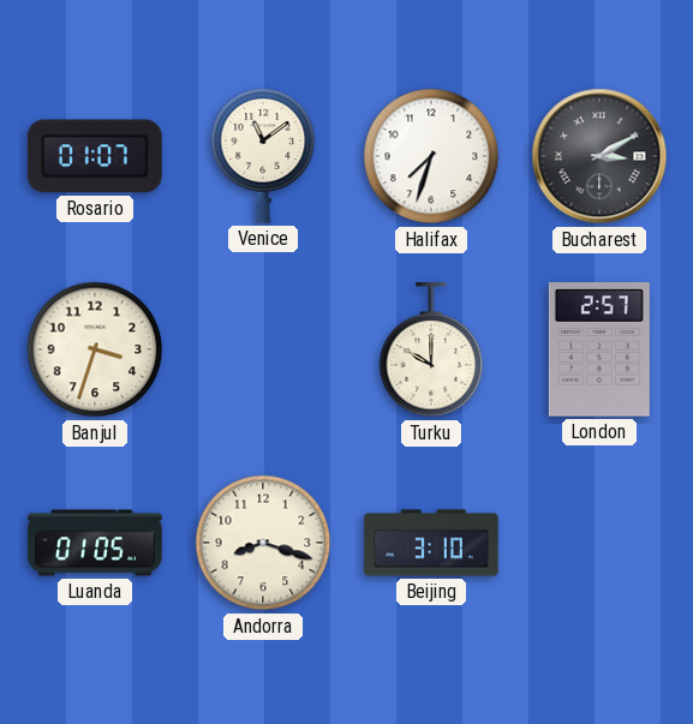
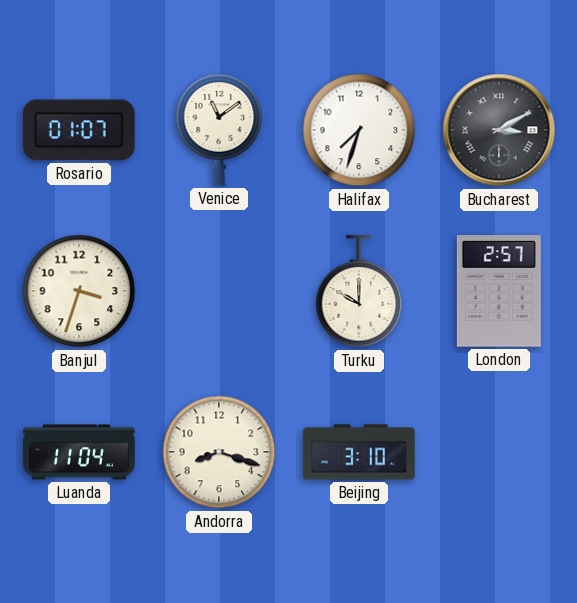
Luanda: 01:05 -> 11:04
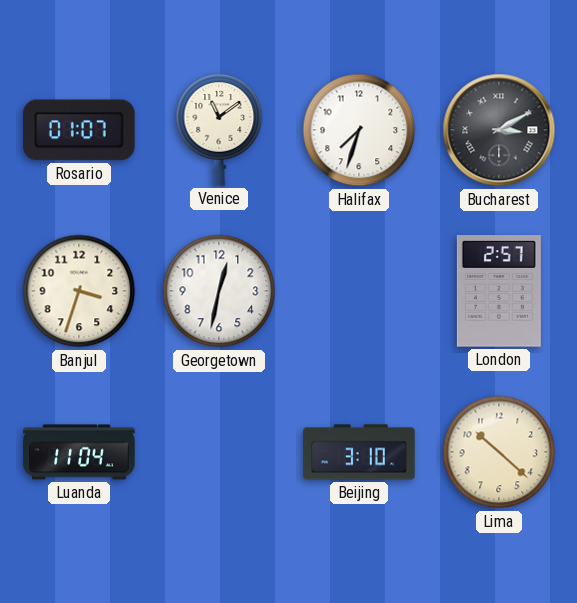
Georgetown: none -> 12:32
Turku: 10:00 -> none
Andorra: 8:18 -> none
Lima: none -> 10:22
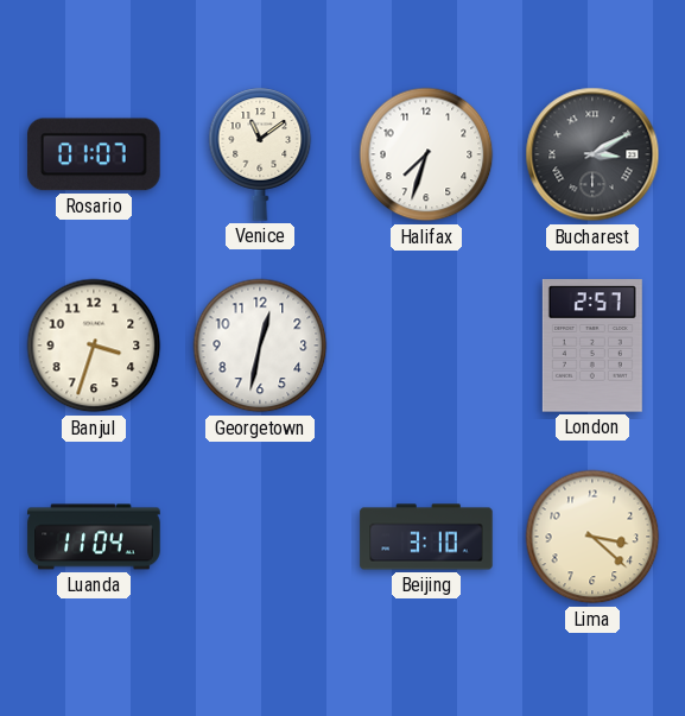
Lima: 10:22 -> 3:22
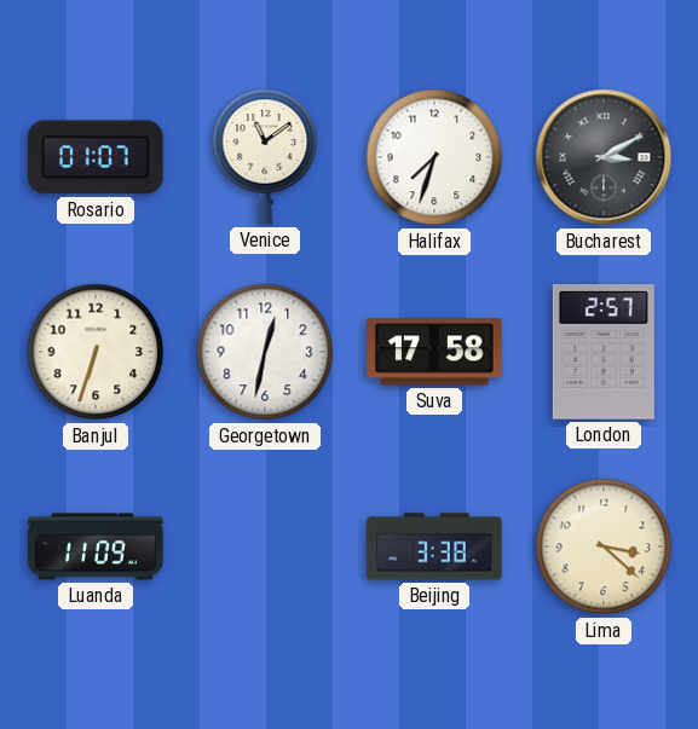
Banjul: 3:33 -> 6:33
Suva: none -> 17:58
Luanda: 11:04 -> 11:09
Beijing: 3:10 -> 3:38
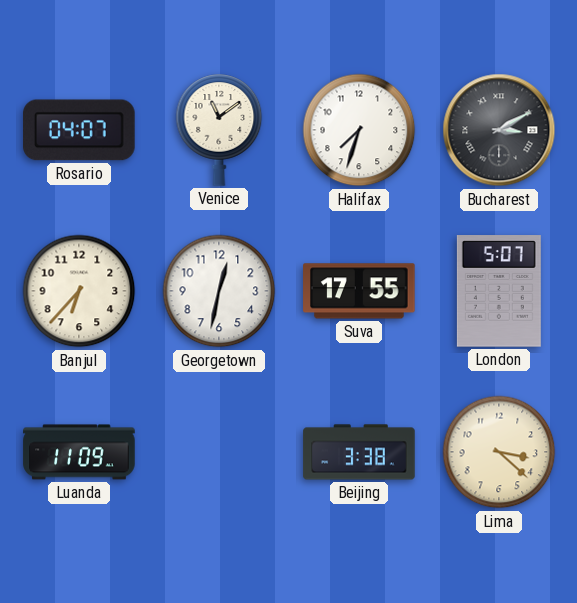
Rosario: 01:07 -> 04:07
Banjul: 6:33 -> 6:37
Suva: 17:58 -> 17:55
London: 2:57 -> 5:07
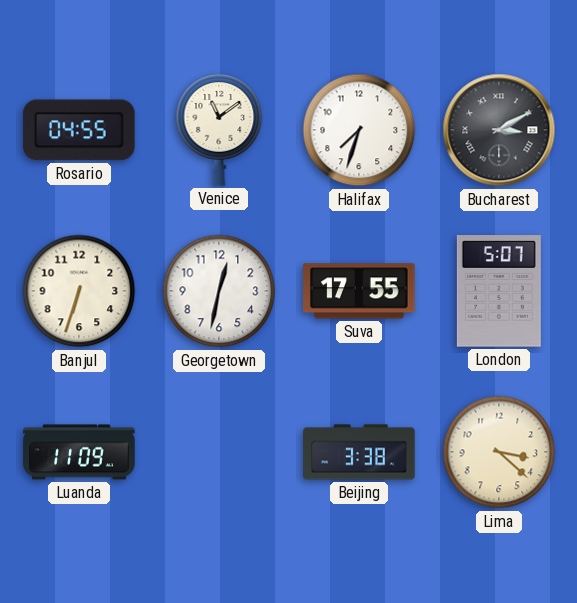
Rosario: 04:07 -> 04:55
Banjul: 6:37 -> 6:33
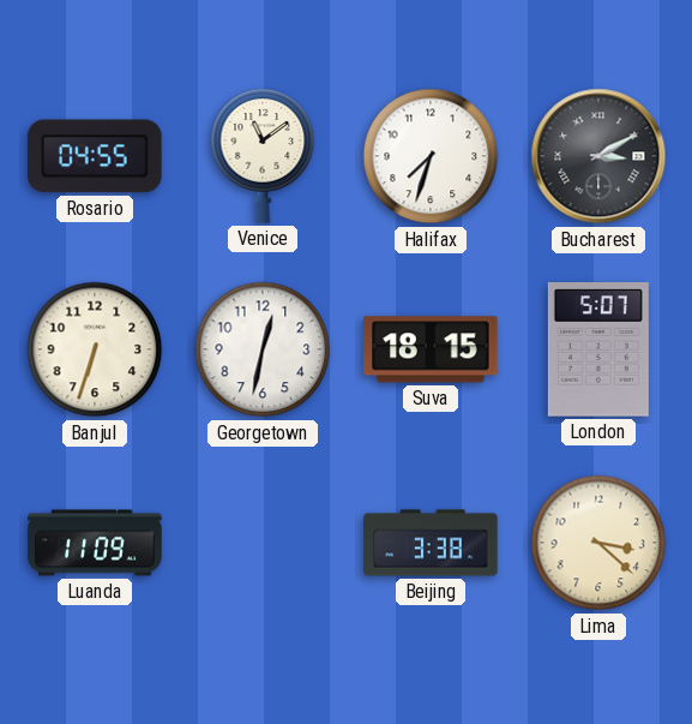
Suva: 17:55 -> 18:15
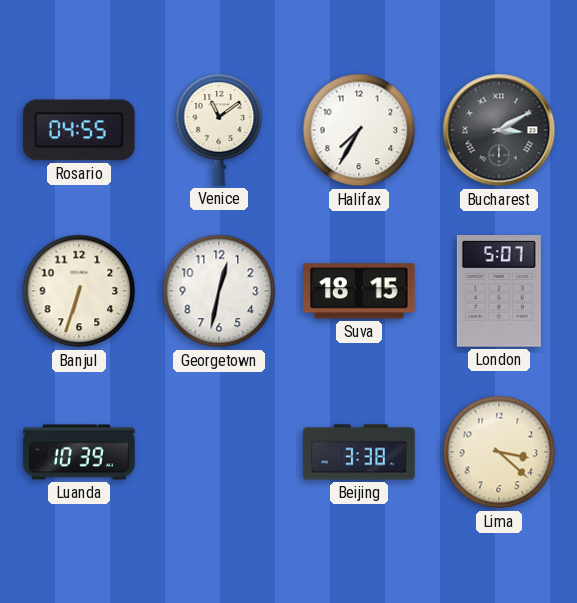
Halifax: 7:33 -> 7:35
Luanda: 11:09 -> 10:39
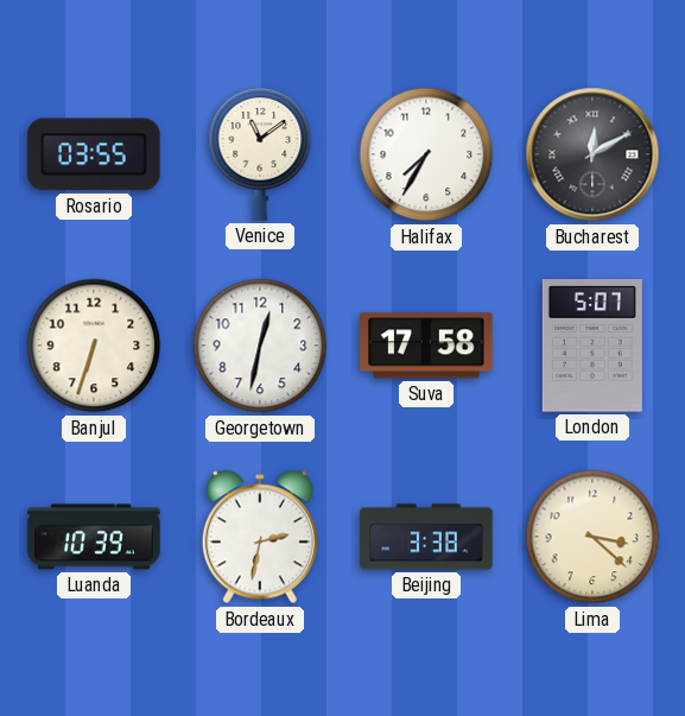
Rosario: 04:55 -> 03:55
Bucharest: 3:10 -> 12:10
Suva: 18:15 -> 17:58
Bordeaux: none -> 2:32
